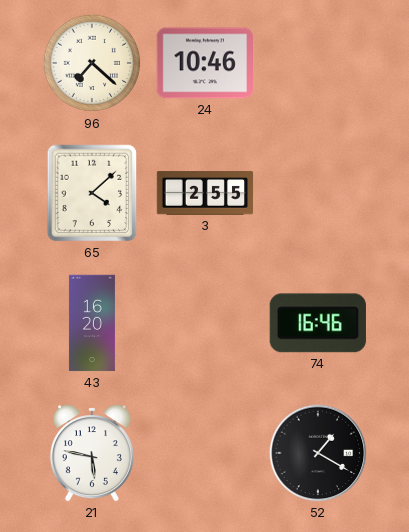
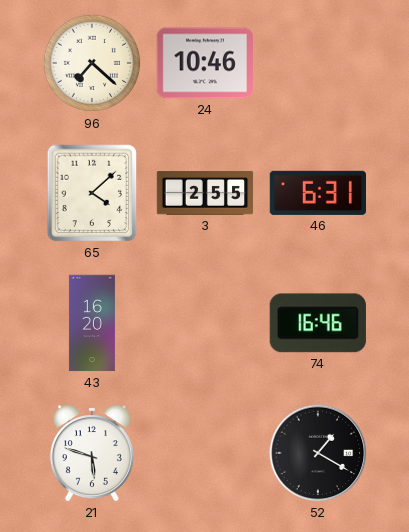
46: none -> 6:31
21: 5:47 -> 5:48
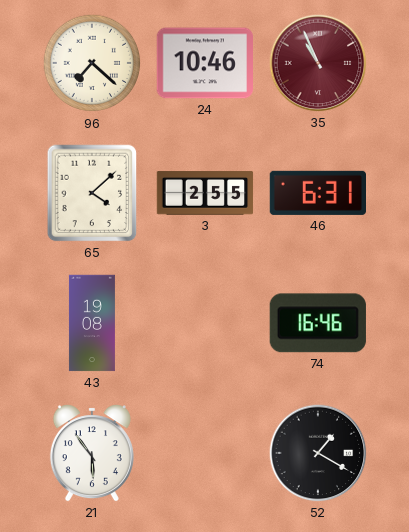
35: none -> 10:56
43: 16:20 -> 19:08
21: 5:48 -> 5:54
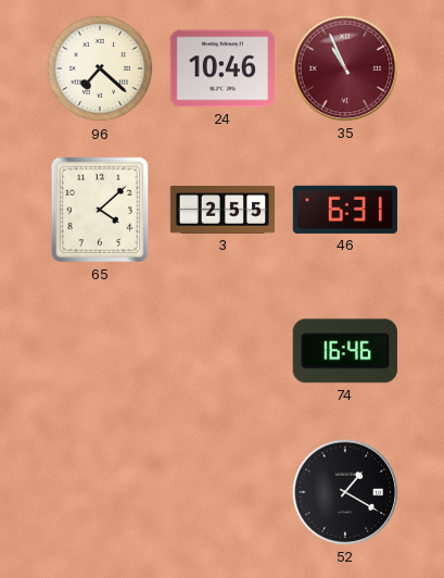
43: 19:08 -> none
21: 5:54 -> none
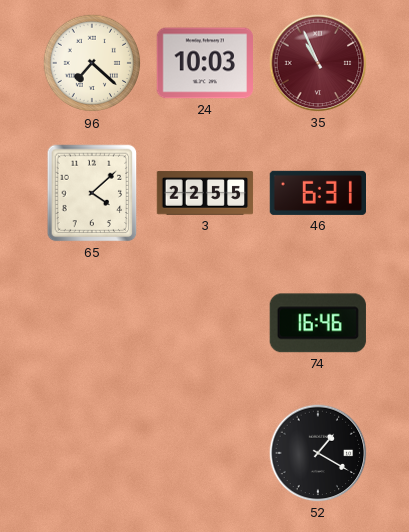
24: 10:46 -> 10:03
3: 2:55 -> 22:55
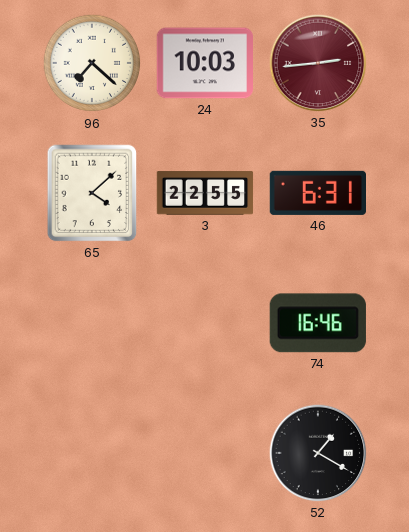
35: 10:56 -> 2:44
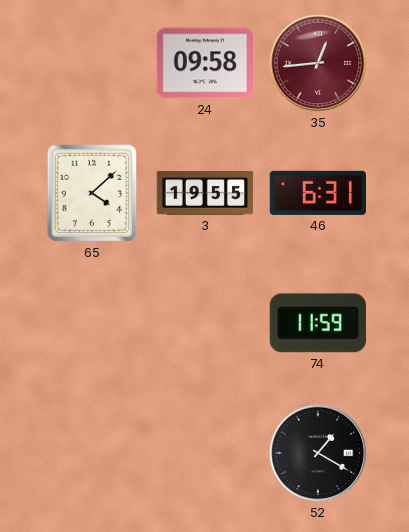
96: 7:22 -> none
24: 10:03 -> 09:58
35: 2:44 -> 12:44
3: 22:55 -> 19:55
74: 16:46 -> 11:59
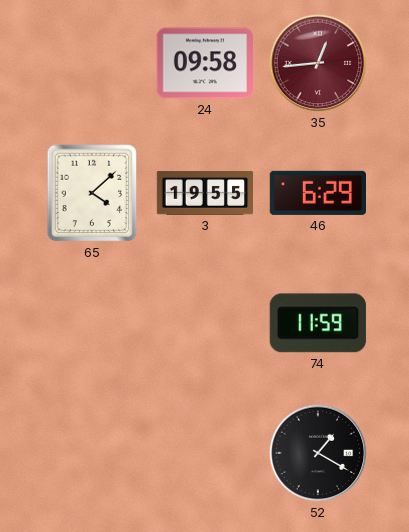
46: 6:31 -> 6:29
